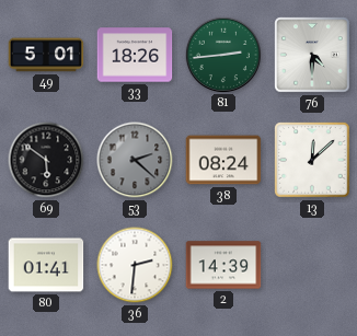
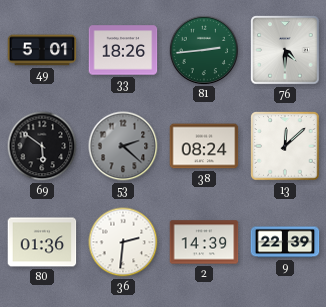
80: 01:41 -> 01:36
9: none -> 22:39
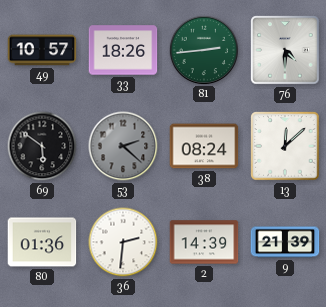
49: 5:01 -> 10:57
9: 22:39 -> 21:39
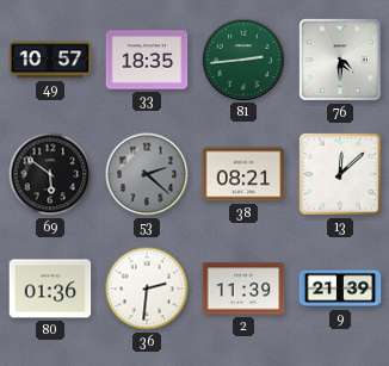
33: 18:26 -> 18:35
38: 08:24 -> 08:21
2: 14:39 -> 11:39
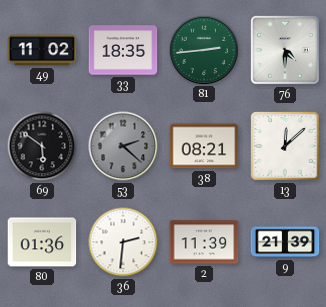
49: 10:57 -> 11:02
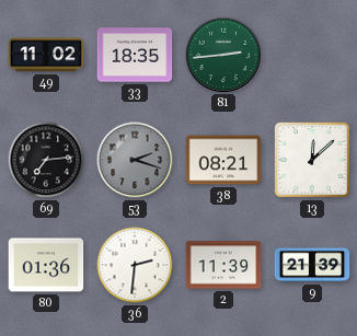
76: 4:30 -> none
69: 5:51 -> 7:14
53: 2:22 -> 2:18
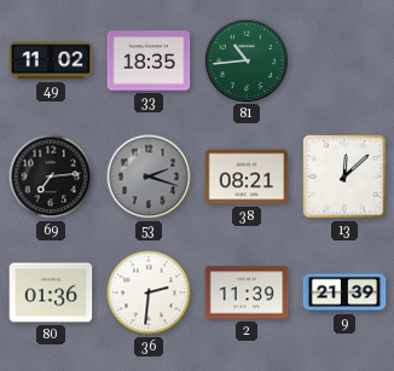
81: 2:44 -> 10:44
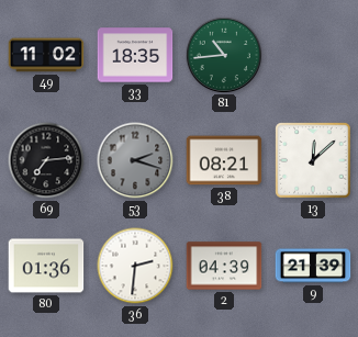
2: 11:39 -> 04:39
